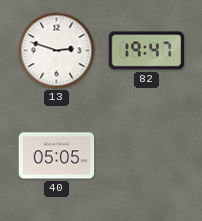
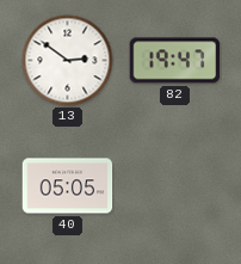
13: 2:48 -> 2:51
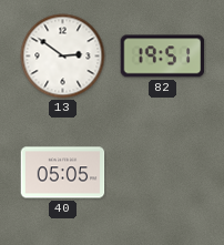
82: 19:47 -> 19:51
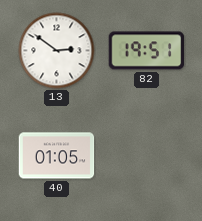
40: 05:05 -> 01:05
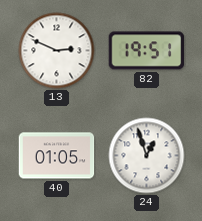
13: 2:51 -> 2:49
24: none -> 12:57
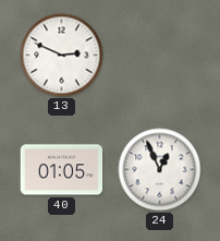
82: 19:51 -> none
24: 12:57 -> 12:56
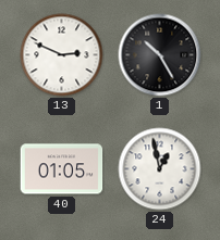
1: none -> 10:25
24: 12:56 -> 12:58
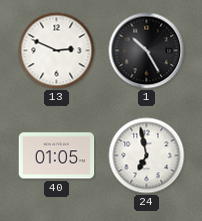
24: 12:58 -> 6:58
